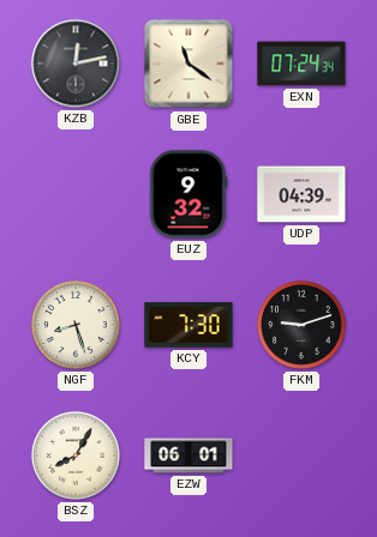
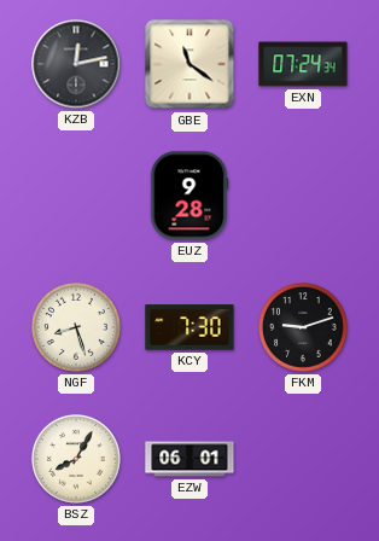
EUZ: 9:32 -> 9:28
UDP: 04:39 -> none
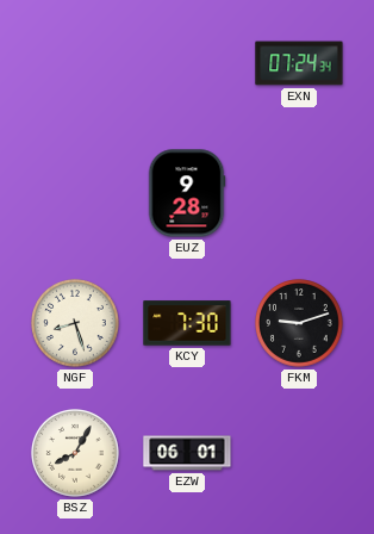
KZB: 12:13 -> none
GBE: 11:21 -> none
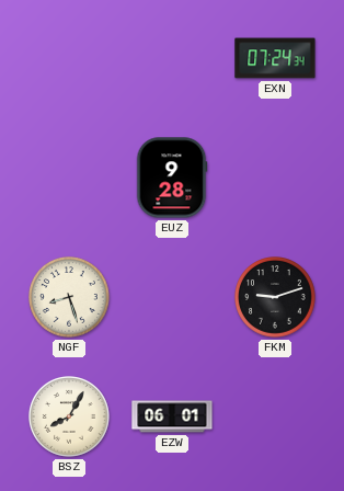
KCY: 7:30 -> none
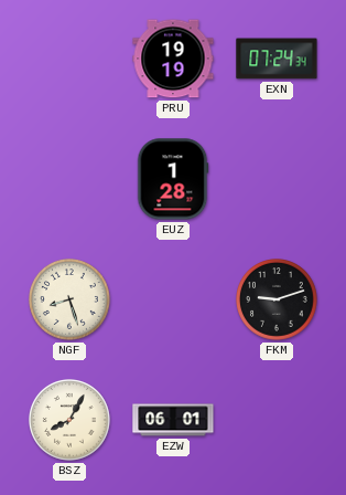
PRU: none -> 19:19
EUZ: 9:28 -> 1:28
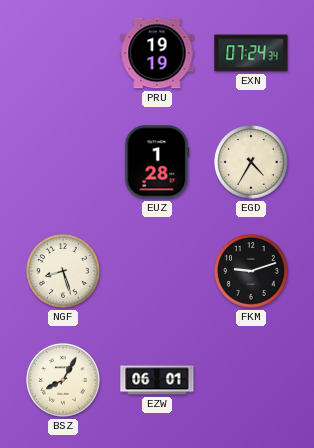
EGD: none -> 4:35
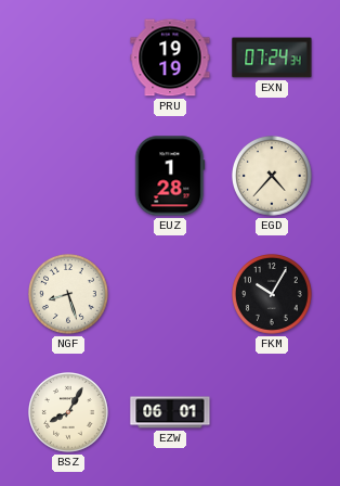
EGD: 4:35 -> 4:37
FKM: 9:12 -> 10:05
